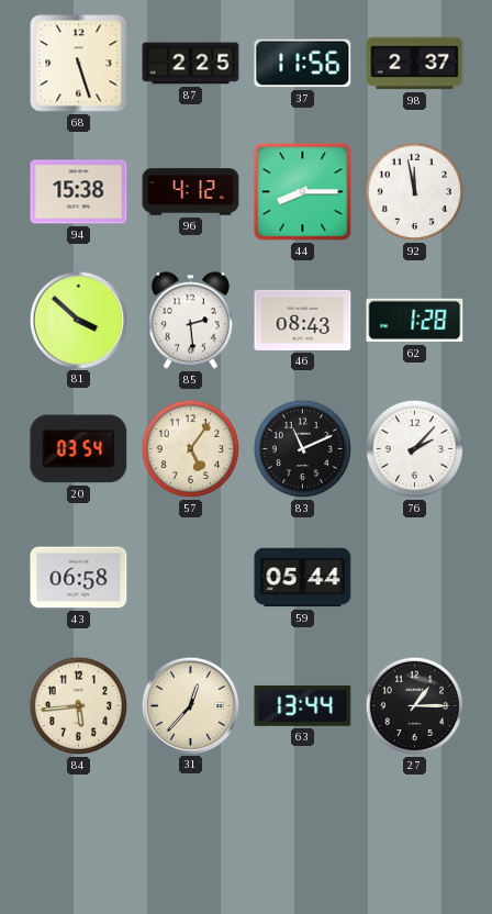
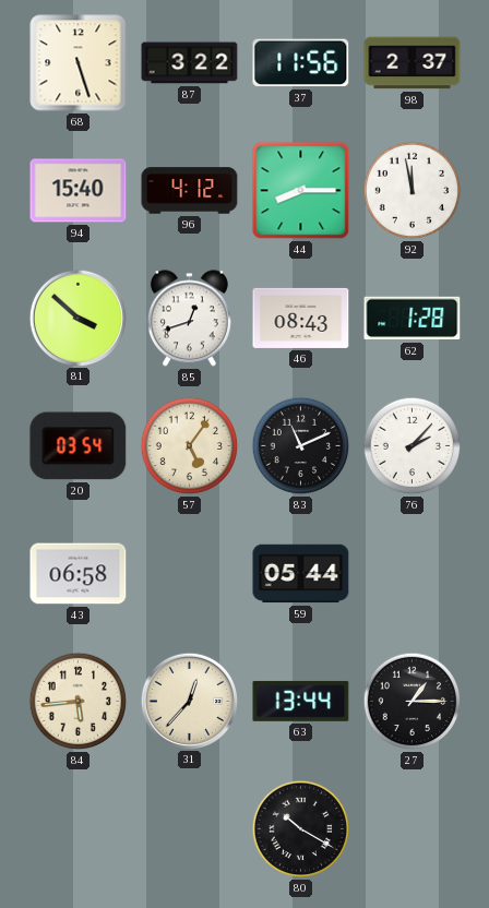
87: 2:25 -> 3:22
94: 15:38 -> 15:40
85: 2:29 -> 12:42
80: none -> 10:20
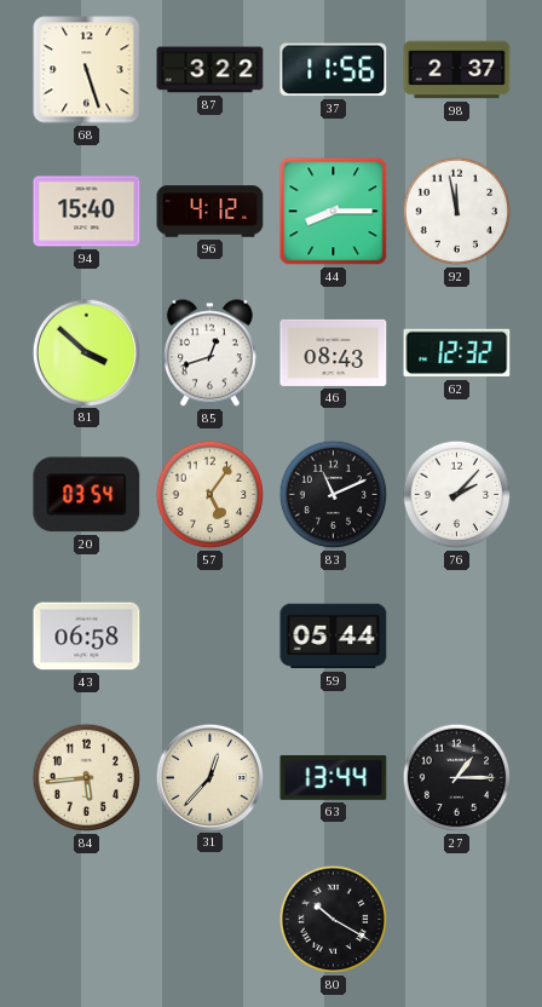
62: 1:28 -> 12:32
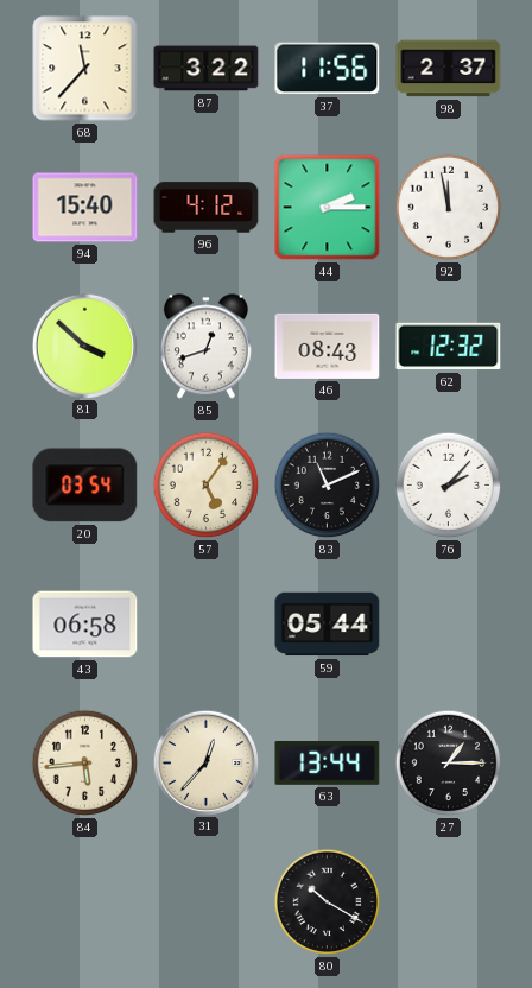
68: 5:27 -> 11:37
44: 8:15 -> 2:15
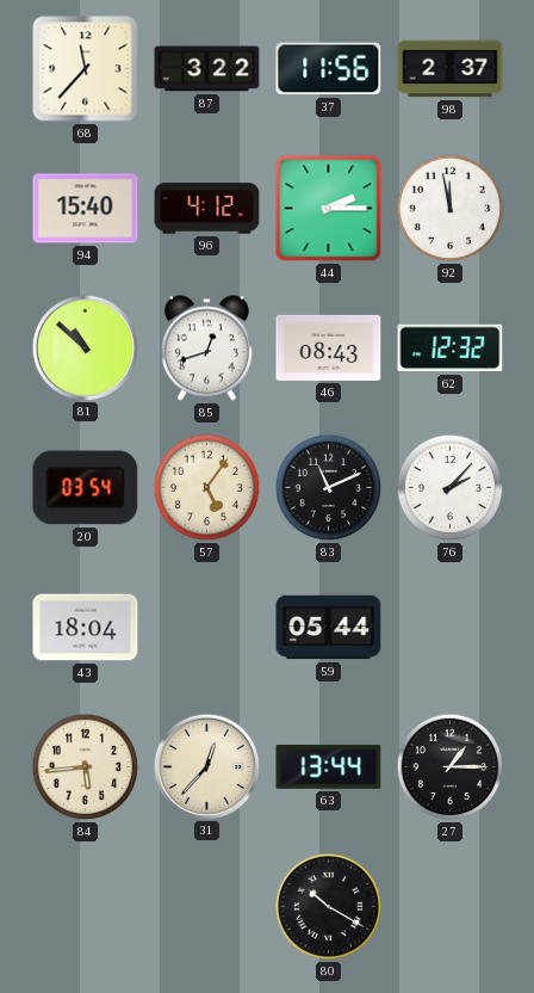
81: 3:52 -> 10:52
43: 06:58 -> 18:04
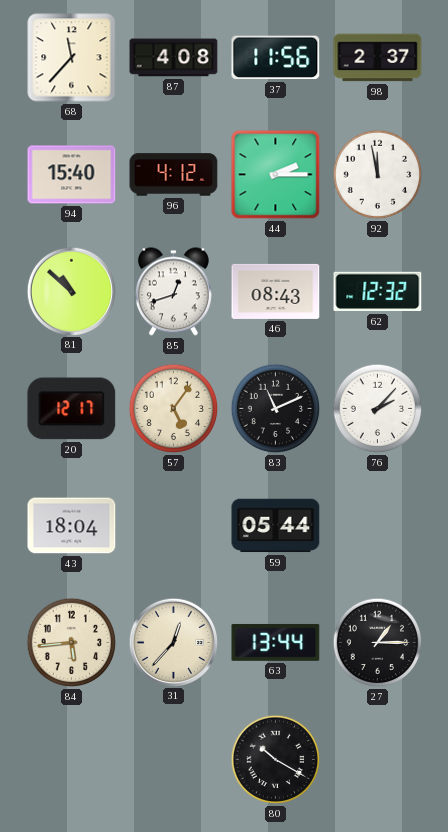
87: 3:22 -> 4:08
20: 03:54 -> 12:17
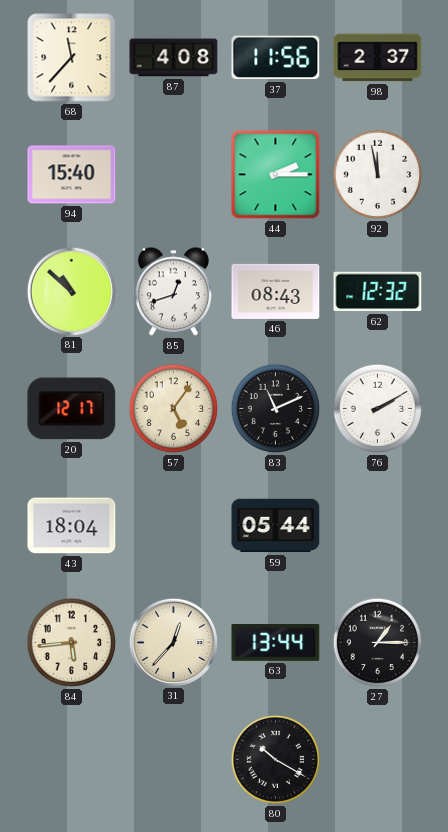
96: 4:12 -> none
76: 2:07 -> 2:10
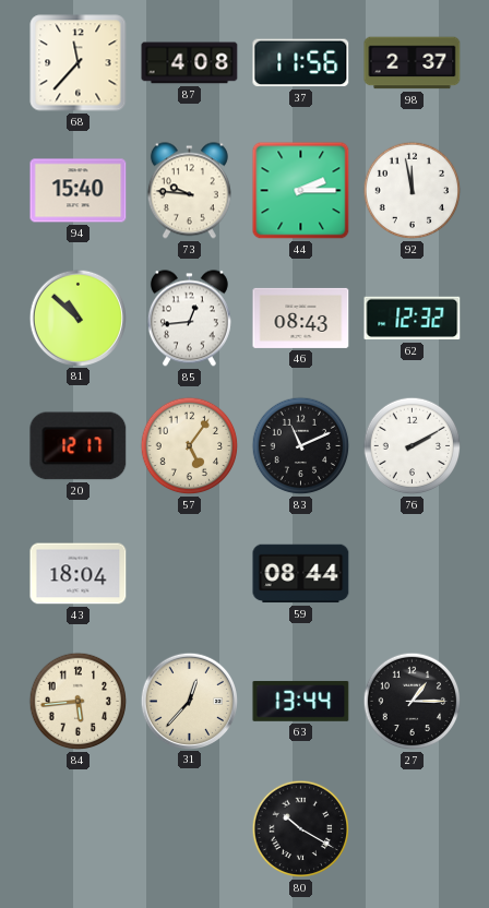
73: none -> 9:46
85: 12:42 -> 12:44
59: 05:44 -> 08:44
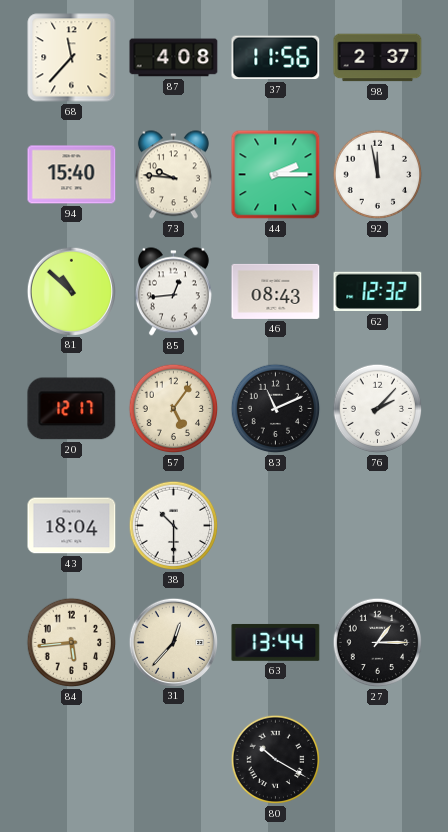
76: 2:10 -> 2:07
38: none -> 10:30
59: 08:44 -> none
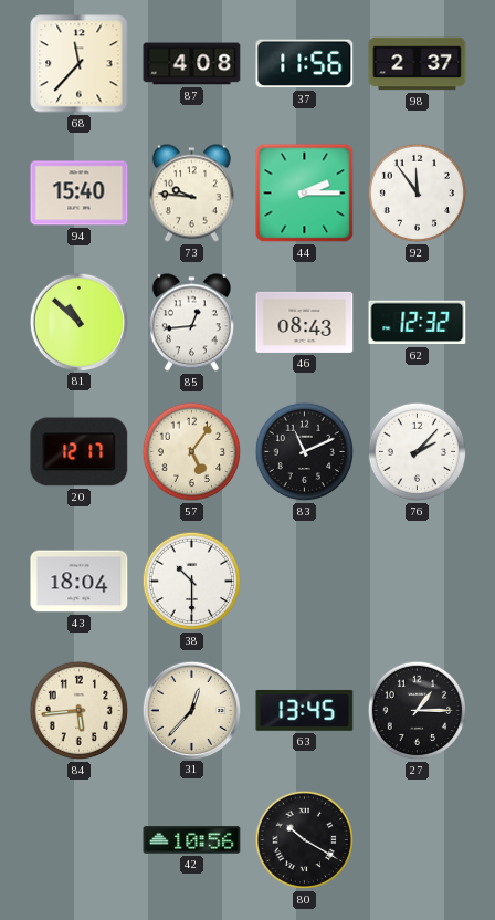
92: 11:58 -> 11:54
63: 13:44 -> 13:45
42: none -> 10:56
